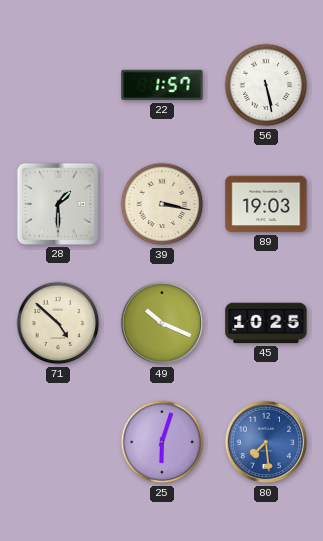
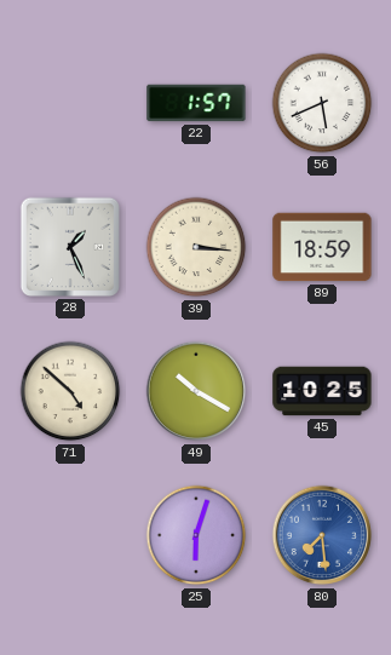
56: 5:28 -> 5:41
28: 1:30 -> 1:26
39: 3:17 -> 3:16
89: 19:03 -> 18:59
49: 10:19 -> 10:20
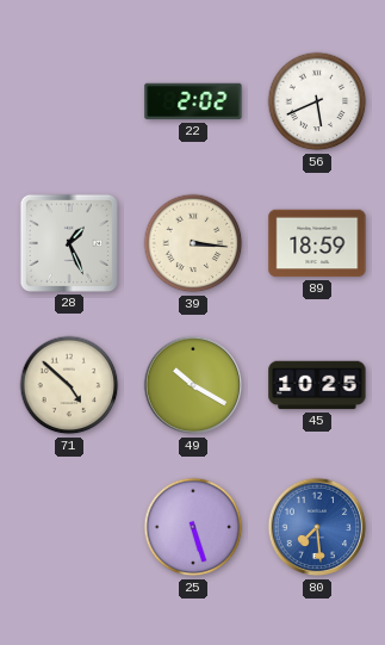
22: 1:57 -> 2:02
25: 6:03 -> 5:27
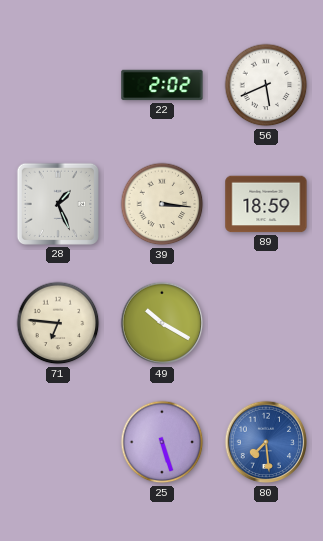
71: 4:52 -> 6:46
45: 10:25 -> none
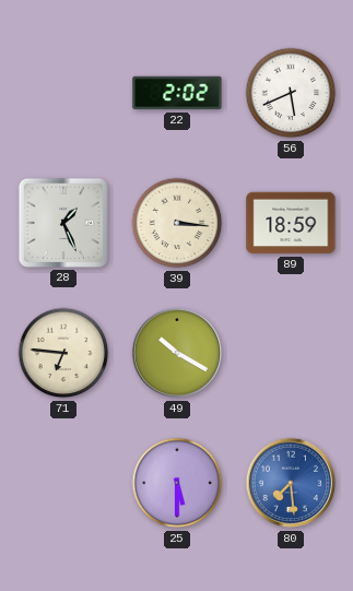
25: 5:27 -> 5:30
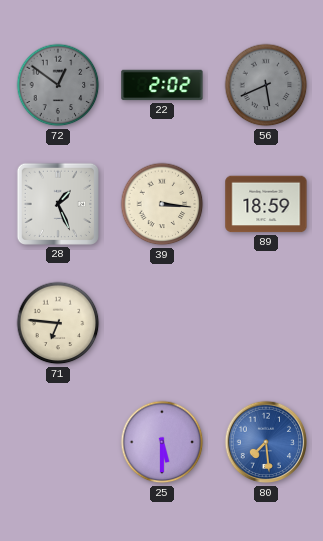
72: none -> 12:51
56 dial: white -> grey
49: 10:20 -> none
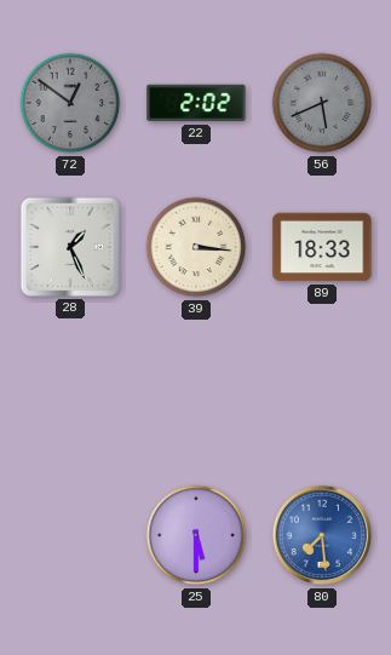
89: 18:59 -> 18:33
71: 6:46 -> none
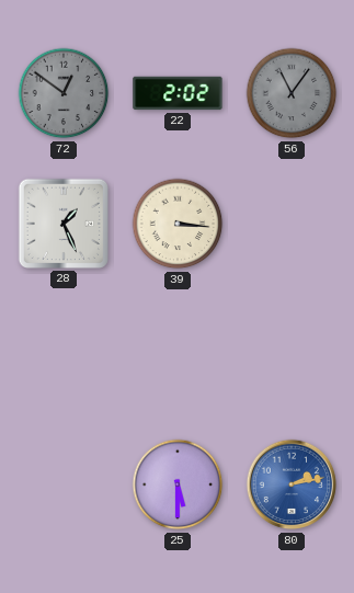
56: 5:41 -> 11:06
89: 18:33 -> none
80: 7:29 -> 2:13
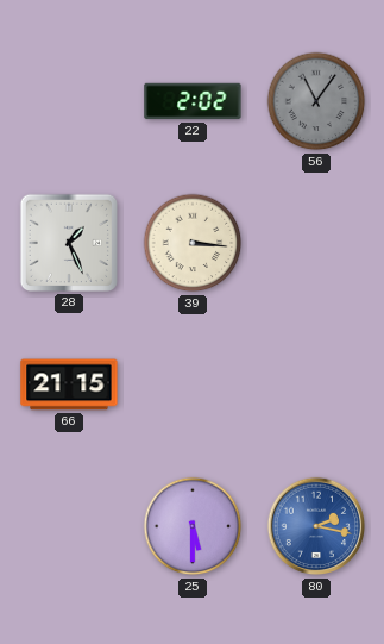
72: 12:51 -> none
66: none -> 21:15
80: 2:13 -> 2:17
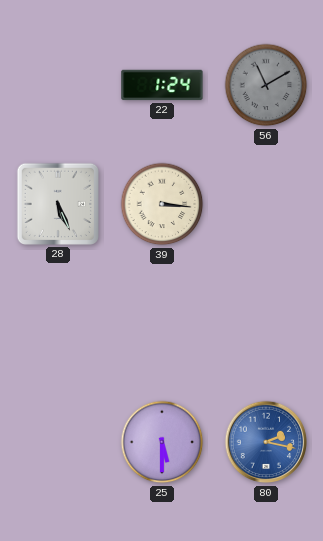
22: 2:02 -> 1:24
56: 11:06 -> 11:10
28: 1:26 -> 5:26
66: 21:15 -> none
